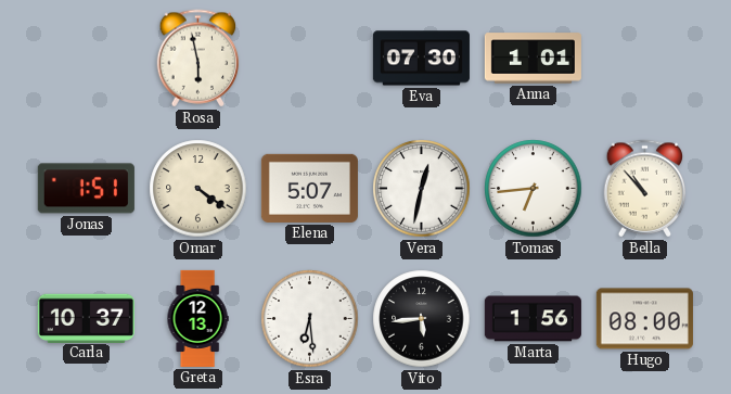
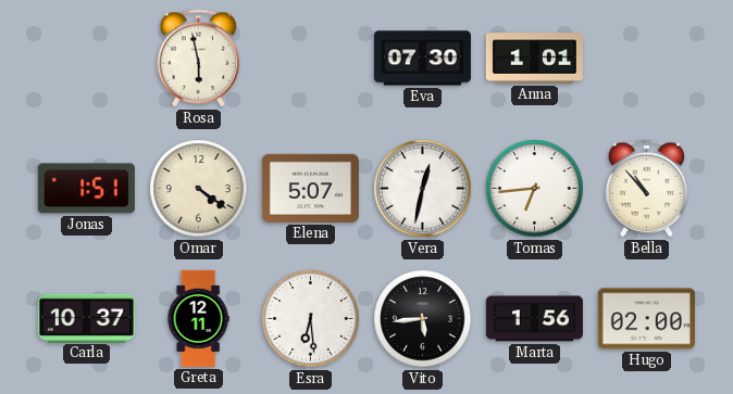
Greta: 12:13 -> 12:11
Hugo: 08:00 -> 02:00
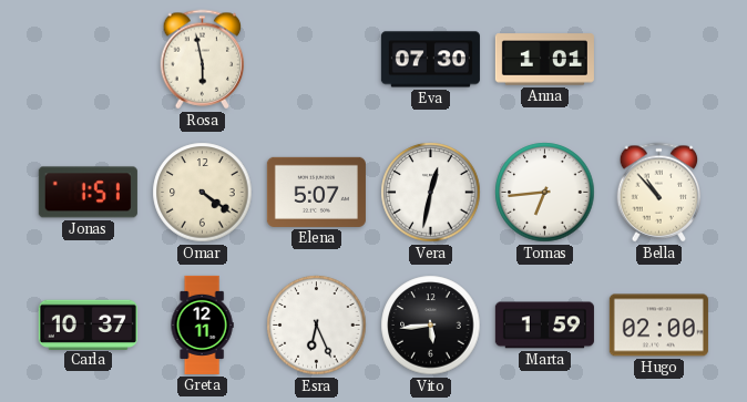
Esra: 6:29 -> 6:26
Marta: 1:56 -> 1:59
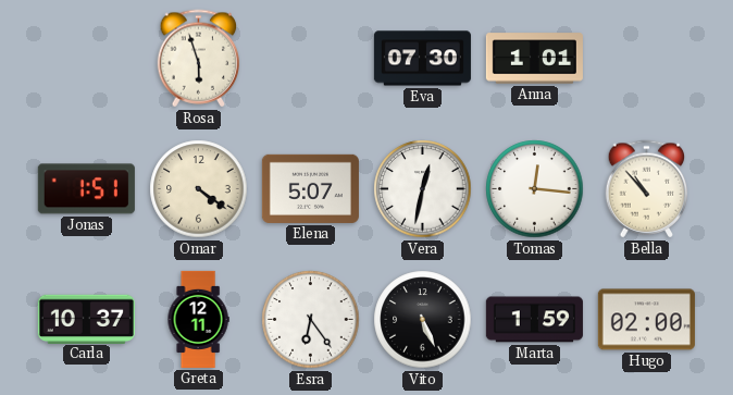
Rosa: 5:58 -> 5:57
Tomas: 6:44 -> 12:16
Esra: 6:26 -> 6:24
Vito: 5:44 -> 5:26
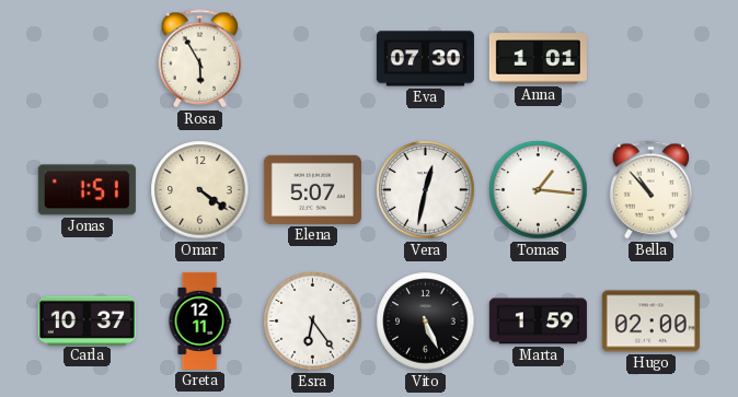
Rosa: 5:57 -> 5:55
Tomas: 12:16 -> 1:16
